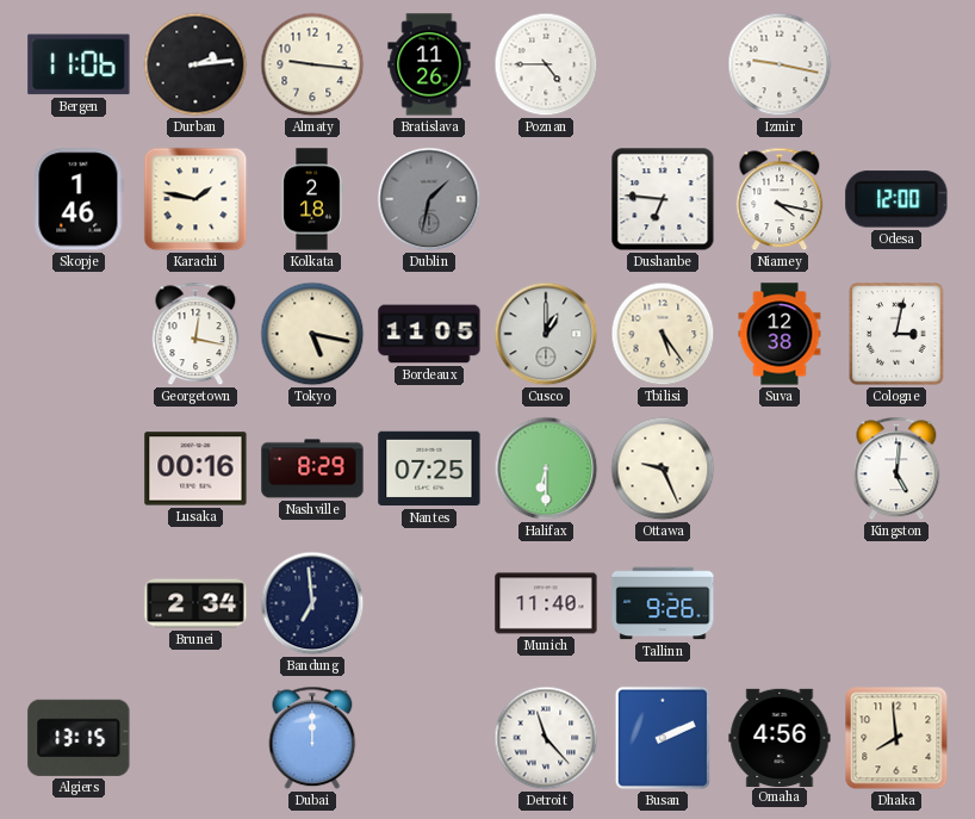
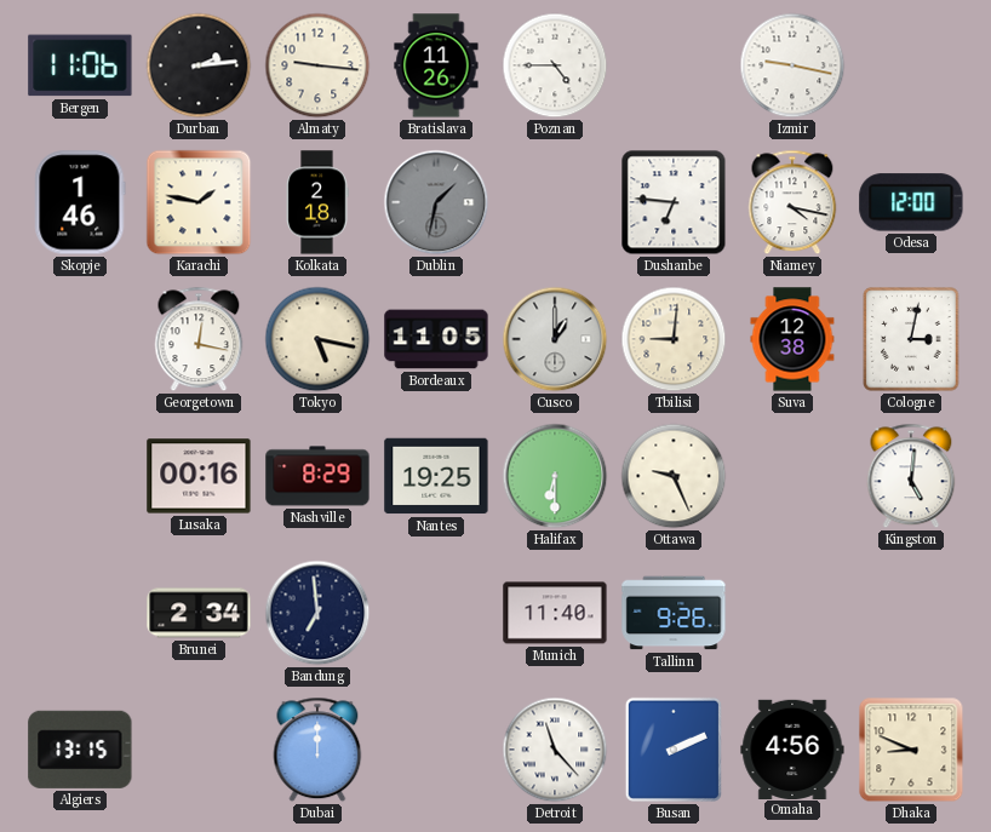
Tbilisi: 5:24 -> 9:01
Nantes: 07:25 -> 19:25
Dhaka: 7:59 -> 8:49
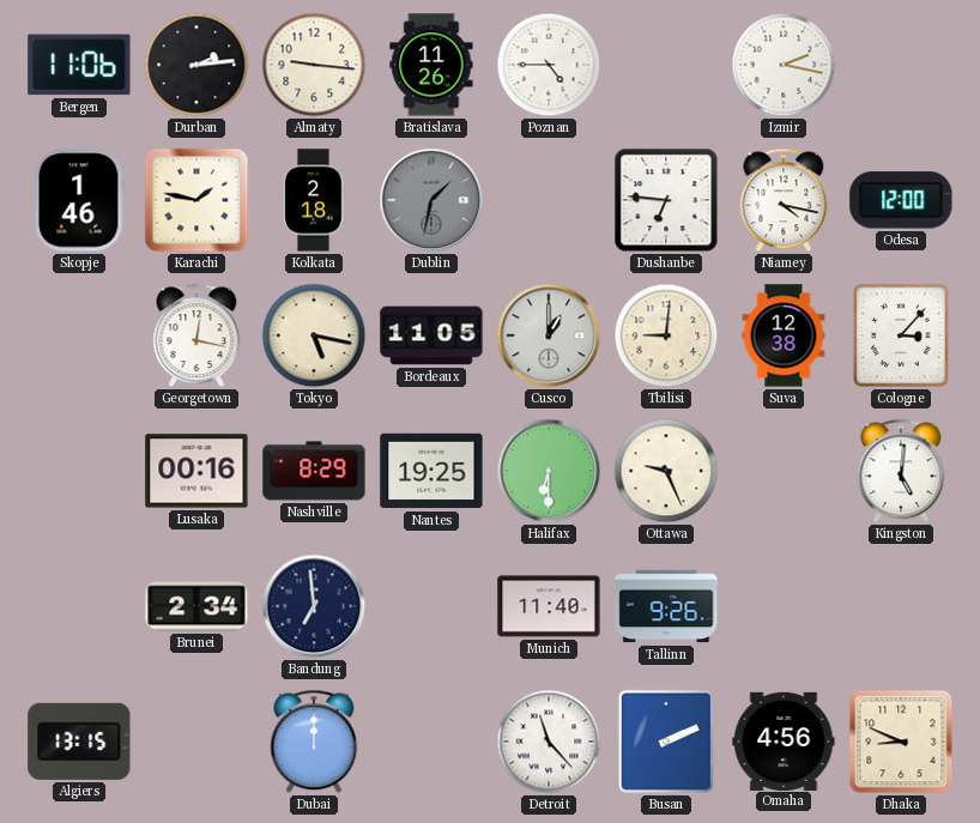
Izmir: 9:17 -> 2:17
Cologne: 3:02 -> 3:07
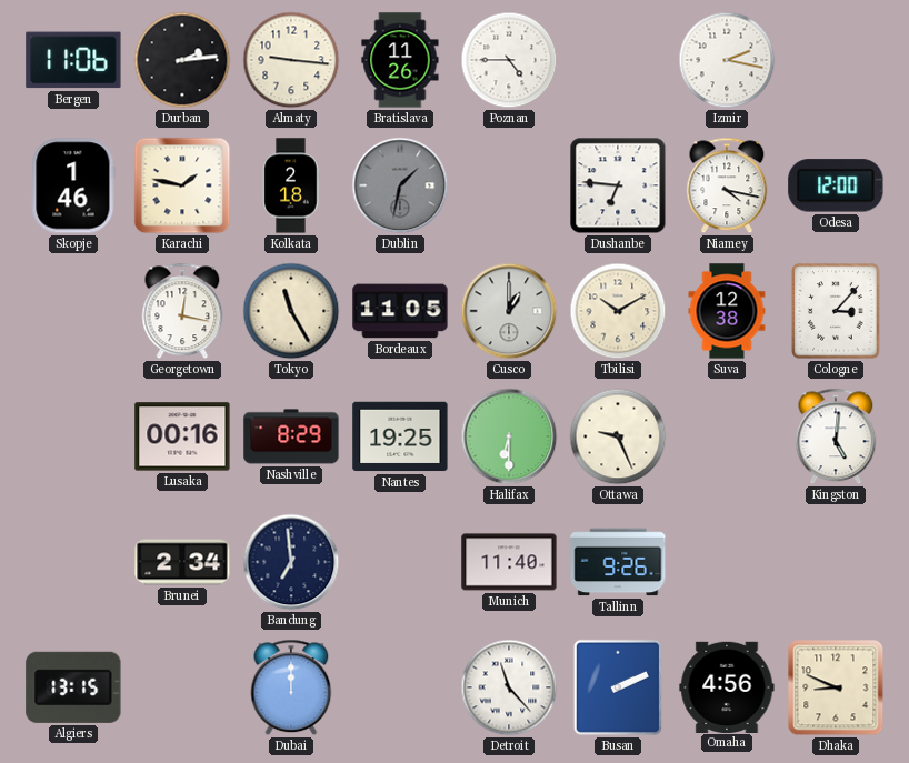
Tokyo: 5:17 -> 11:25
Tbilisi: 9:01 -> 10:10
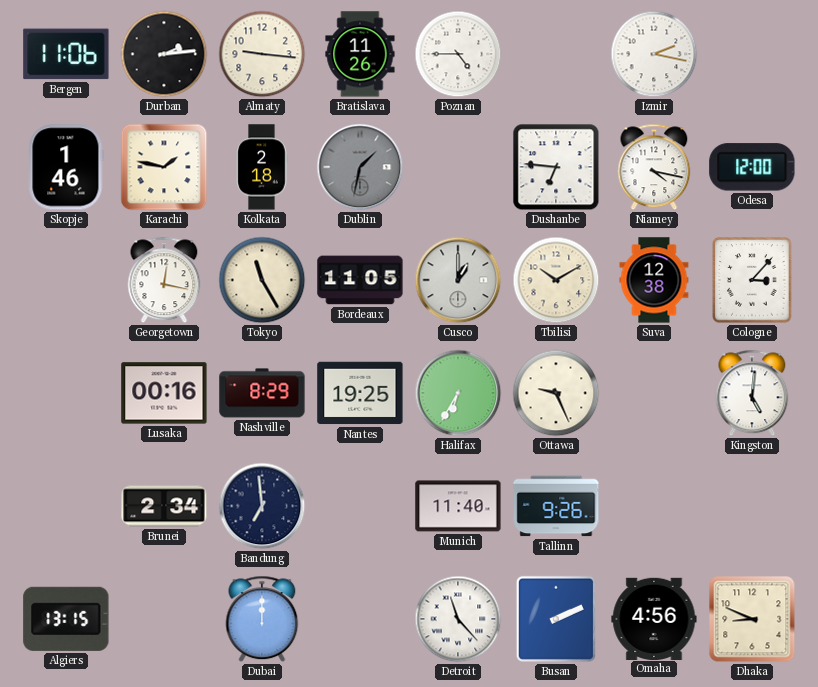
Halifax: 6:30 -> 6:35
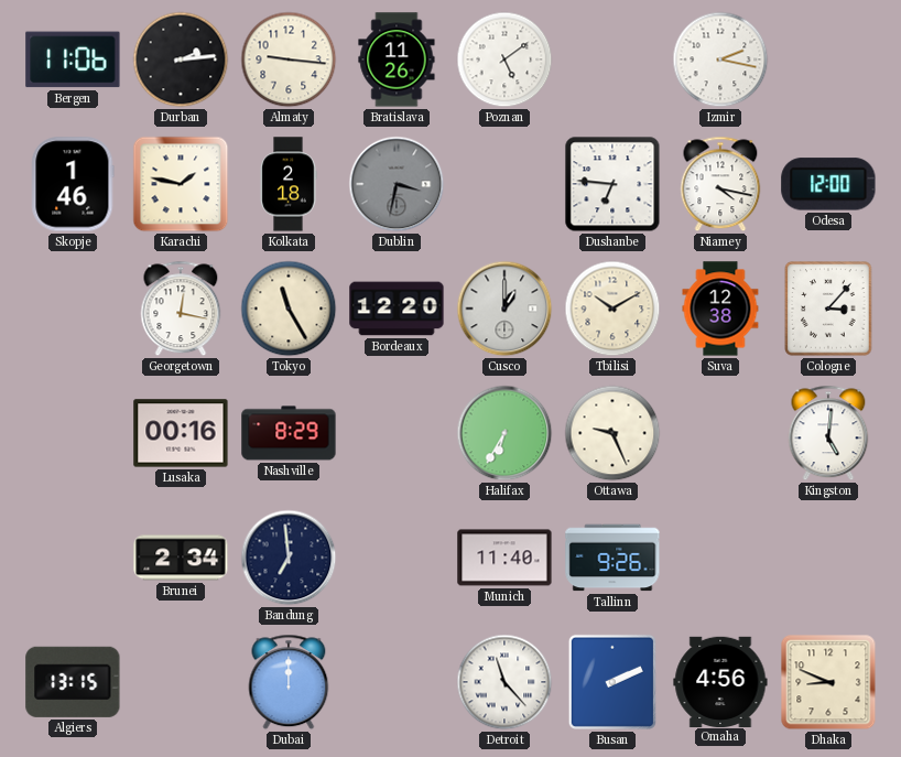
Poznan: 4:45 -> 5:09
Dublin: 1:32 -> 3:32
Bordeaux: 11:05 -> 12:20
Nantes: 19:25 -> none
